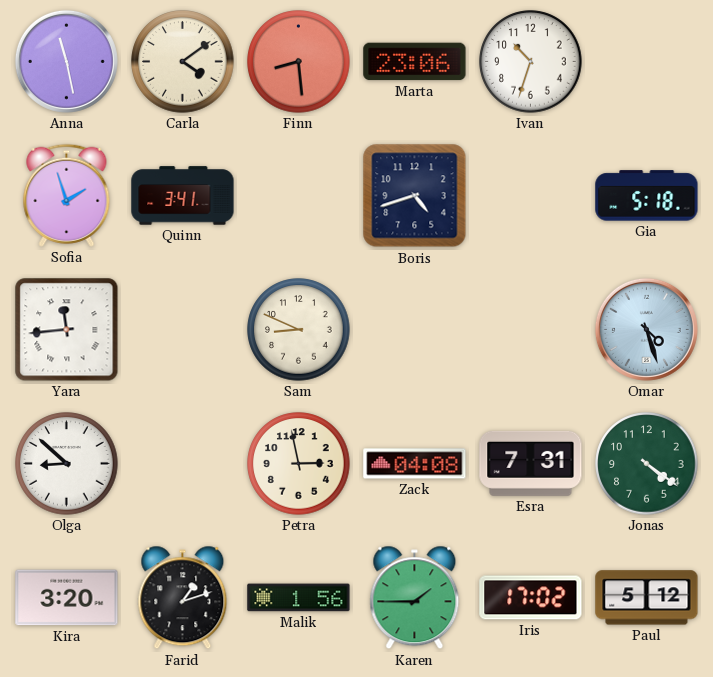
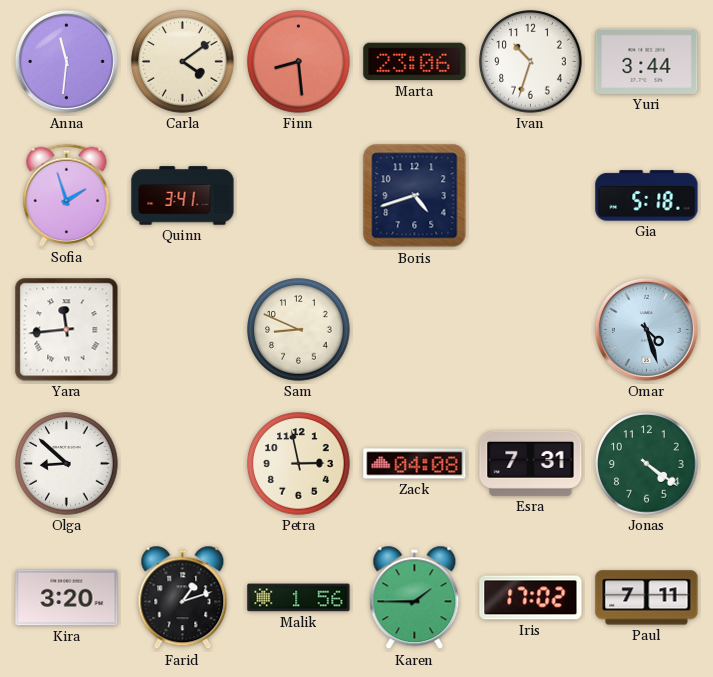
Anna: 11:28 -> 11:31
Yuri: none -> 3:44
Paul: 5:12 -> 7:11
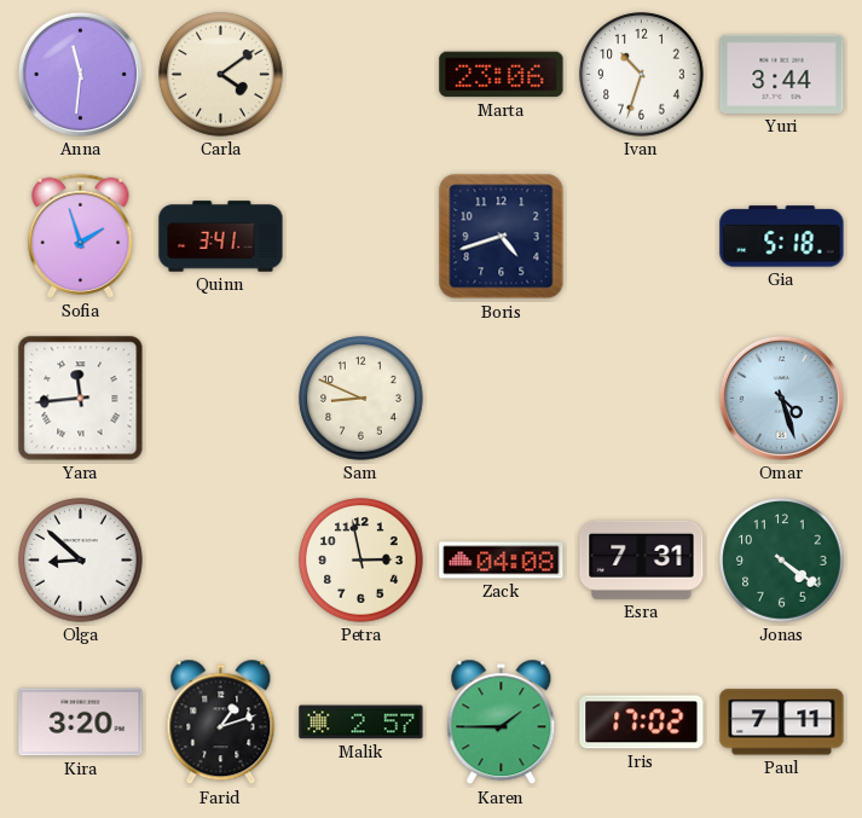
Finn: 8:29 -> none
Malik: 1:56 -> 2:57
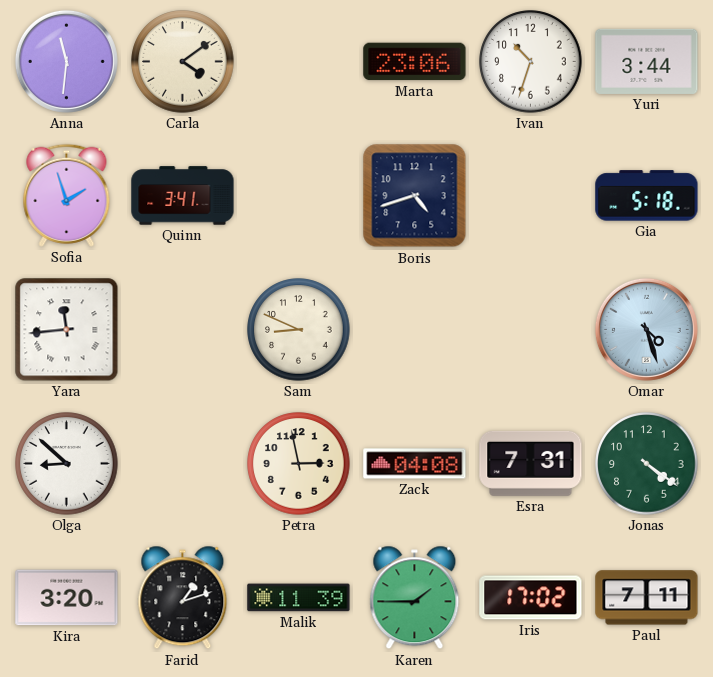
Malik: 2:57 -> 11:39
